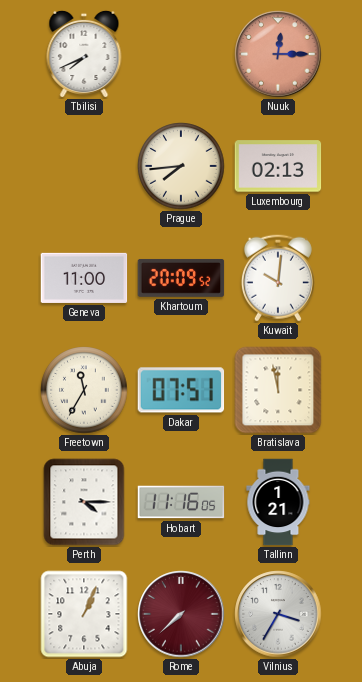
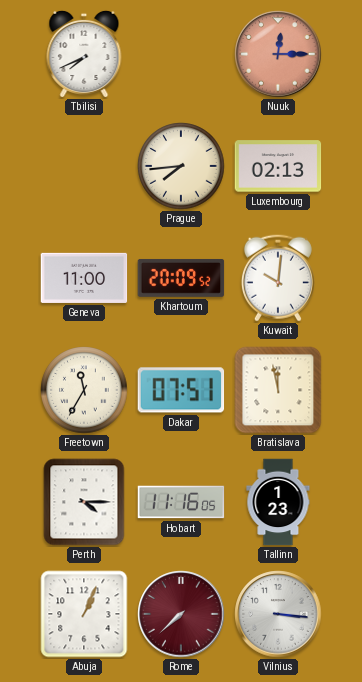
Tallinn: 1:21 -> 1:23
Vilnius: 3:35 -> 3:16
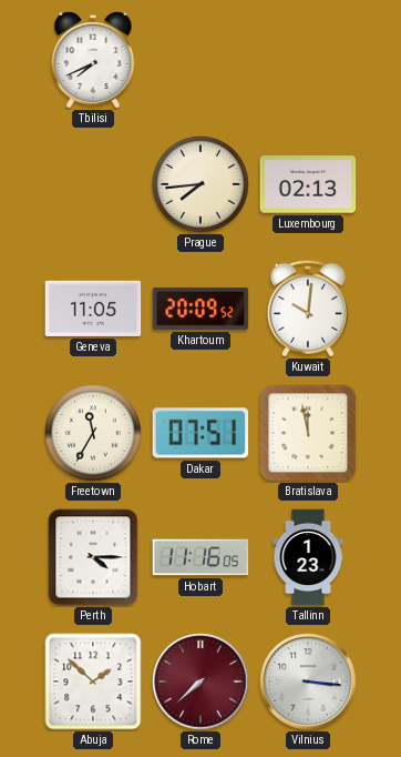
Nuuk: 12:15 -> none
Geneva: 11:00 -> 11:05
Abuja: 1:04 -> 1:52
